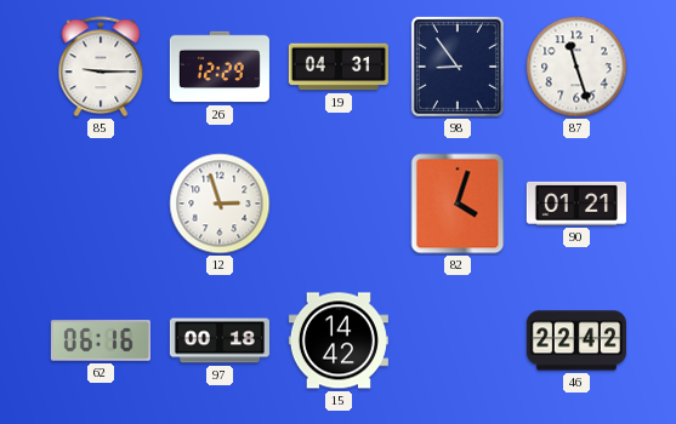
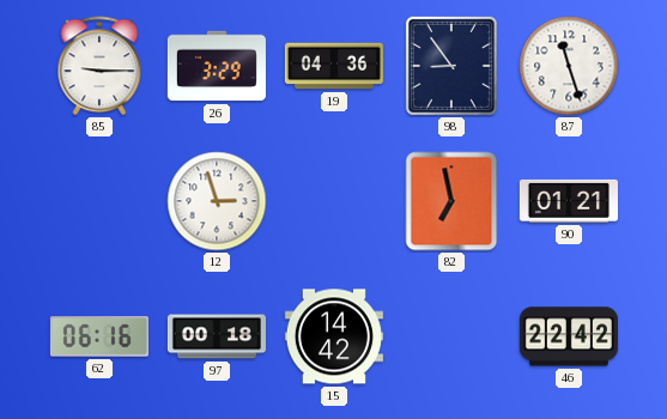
26: 12:29 -> 3:29
19: 04:31 -> 04:36
82: 4:03 -> 6:58
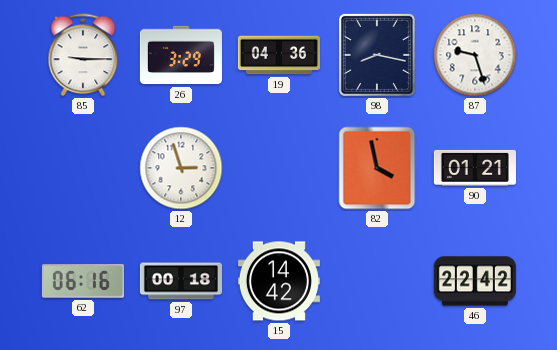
98: 8:54 -> 8:17
87: 11:27 -> 9:27
82: 6:58 -> 3:58
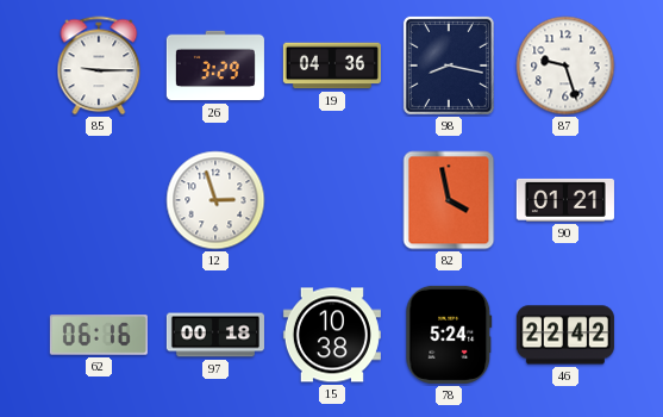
15: 14:42 -> 10:38
78: none -> 5:24
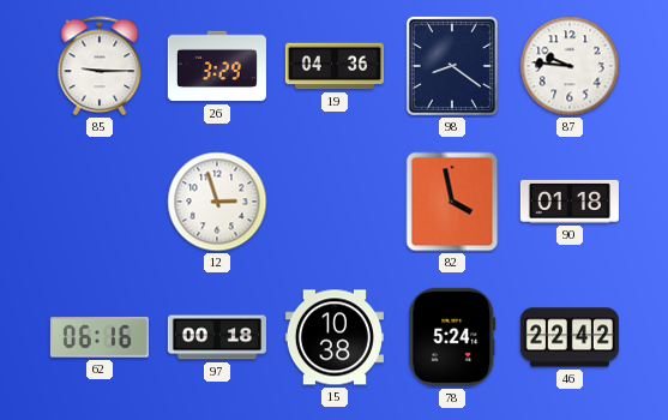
98: 8:17 -> 8:21
87: 9:27 -> 9:46
90: 01:21 -> 01:18
